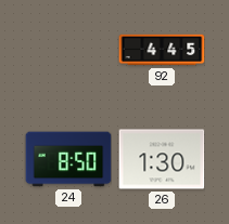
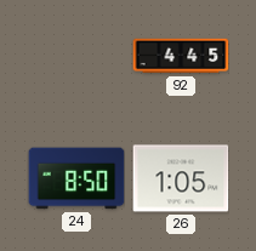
26: 1:30 -> 1:05
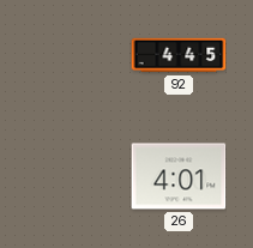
24: 8:50 -> none
26: 1:05 -> 4:01
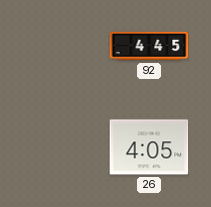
26: 4:01 -> 4:05
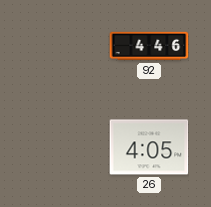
92: 4:45 -> 4:46
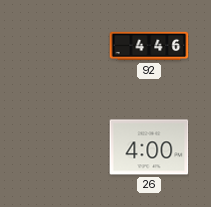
26: 4:05 -> 4:00
